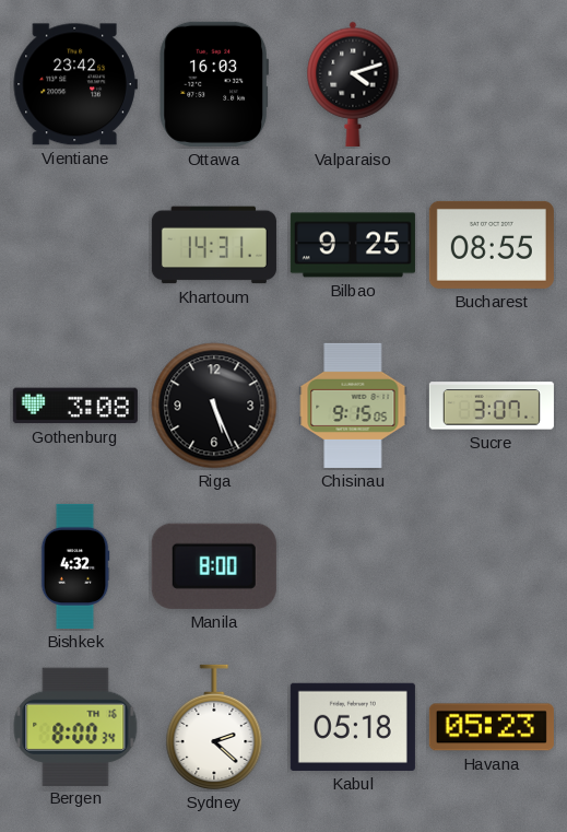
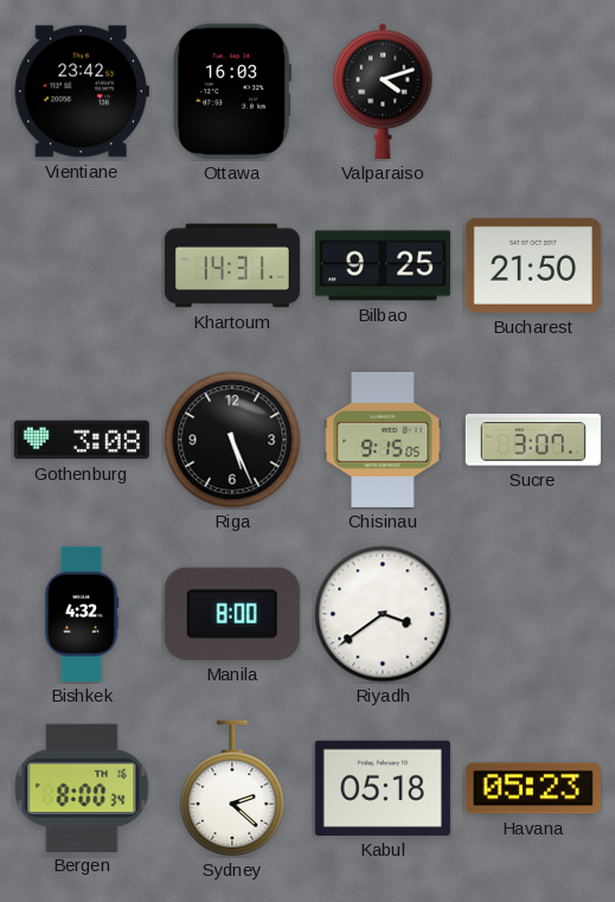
Bucharest: 08:55 -> 21:50
Riyadh: none -> 3:39
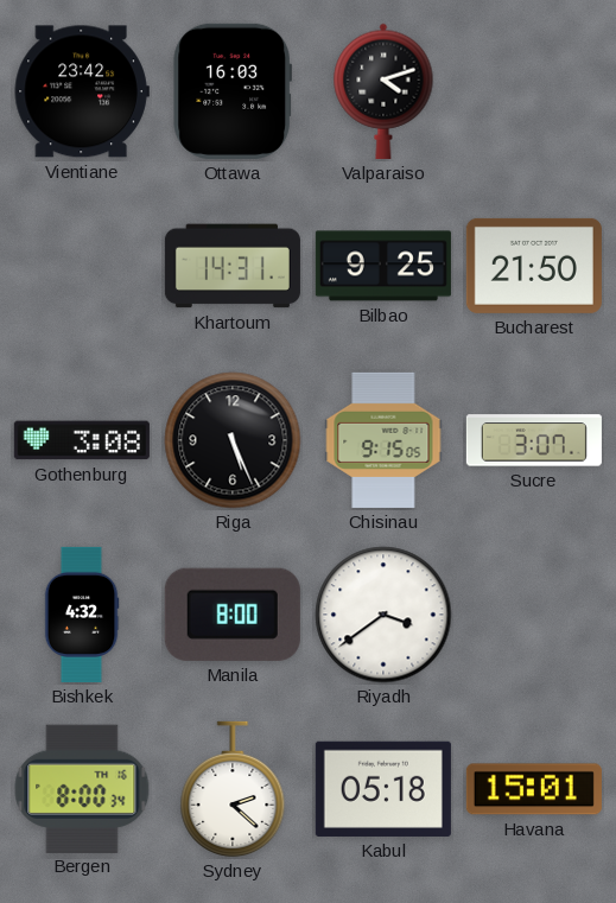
Havana: 05:23 -> 15:01
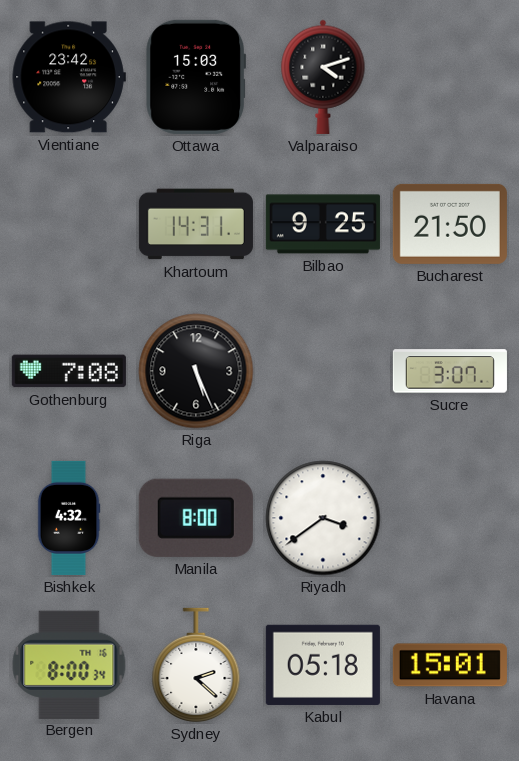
Ottawa: 16:03 -> 15:03
Gothenburg: 3:08 -> 7:08
Chisinau: 9:15 -> none
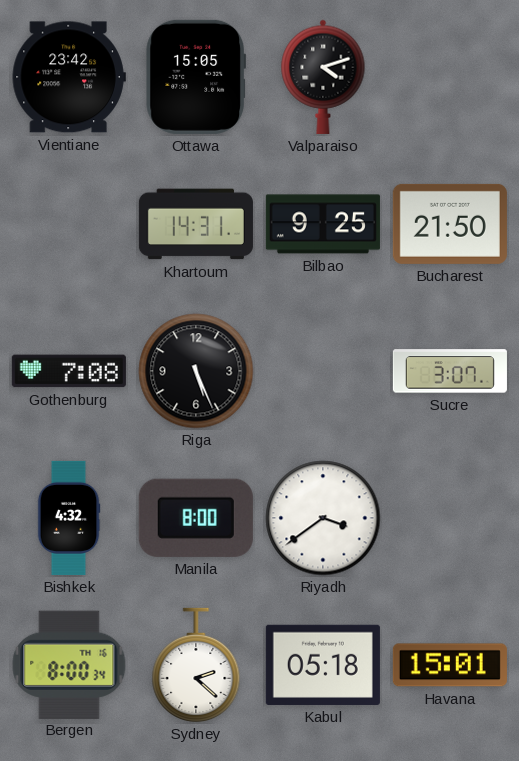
Ottawa: 15:03 -> 15:05
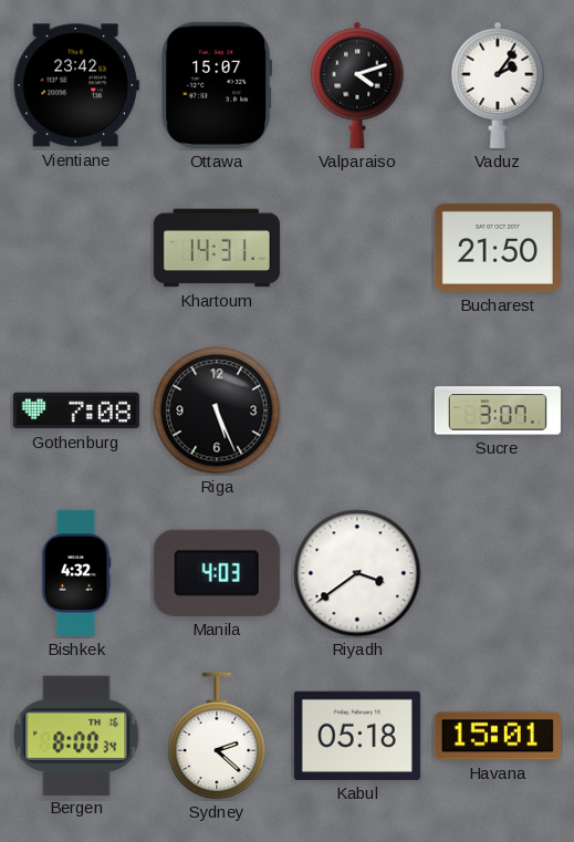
Ottawa: 15:05 -> 15:07
Vaduz: none -> 2:06
Bilbao: 9:25 -> none
Manila: 8:00 -> 4:03
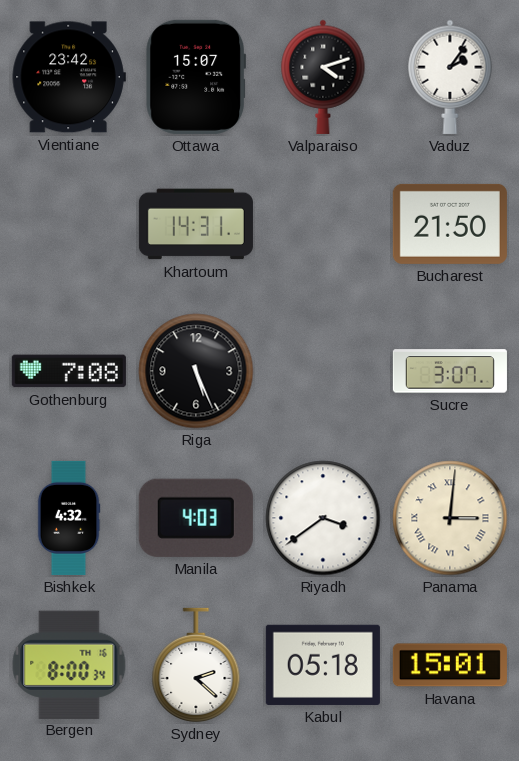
Panama: none -> 3:01
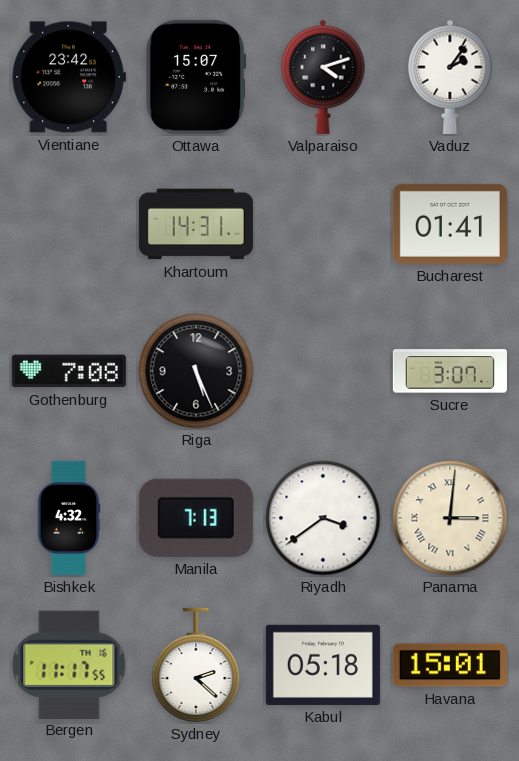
Bucharest: 21:50 -> 01:41
Manila: 4:03 -> 7:13
Bergen: 8:00 -> 11:17
